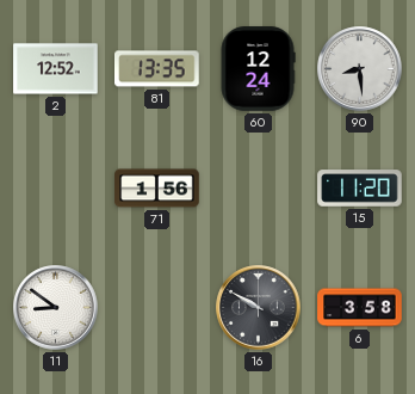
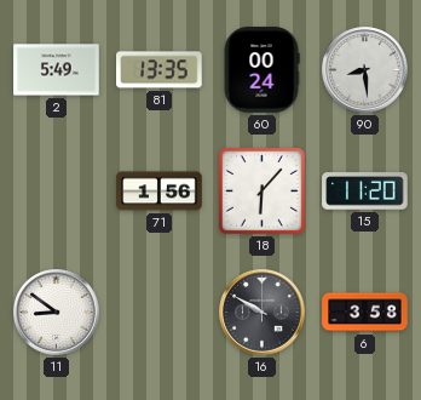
2: 12:52 -> 5:49
60: 12:24 -> 00:24
18: none -> 6:07
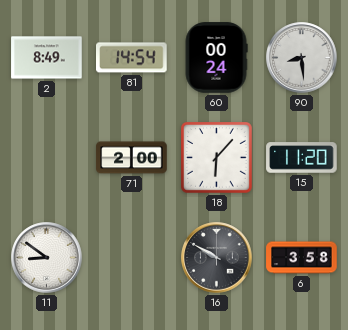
2: 5:49 -> 8:49
81: 13:35 -> 14:54
71: 1:56 -> 2:00
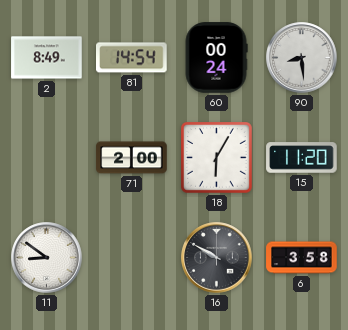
18: 6:07 -> 6:05
